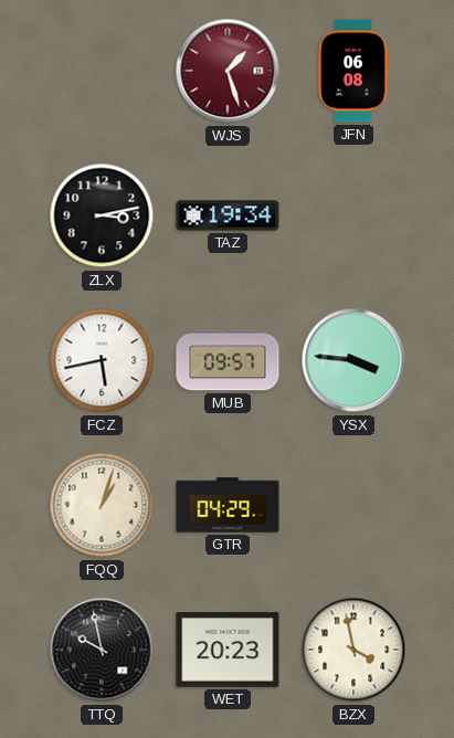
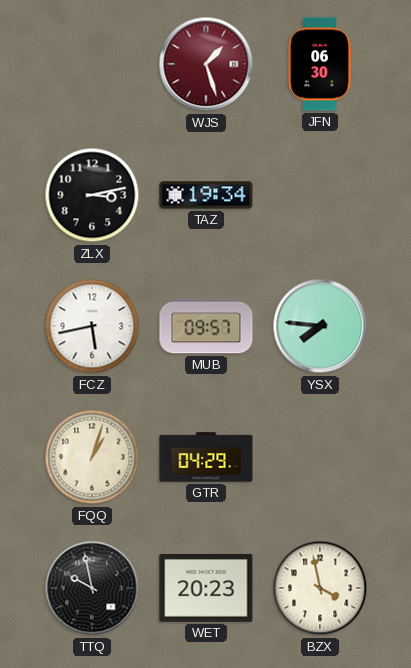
JFN: 06:08 -> 06:30
YSX: 3:46 -> 7:46
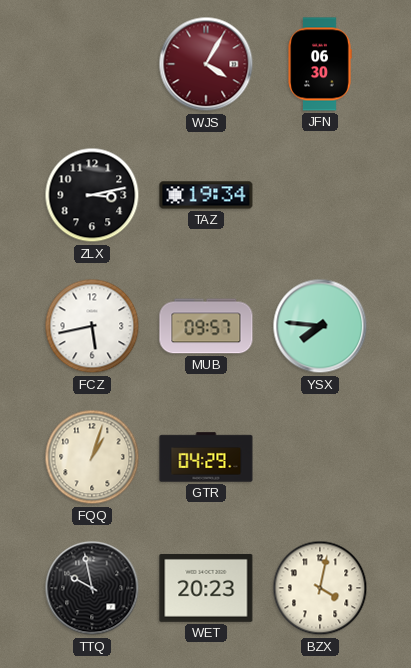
WJS: 1:27 -> 4:05
BZX: 3:58 -> 4:02
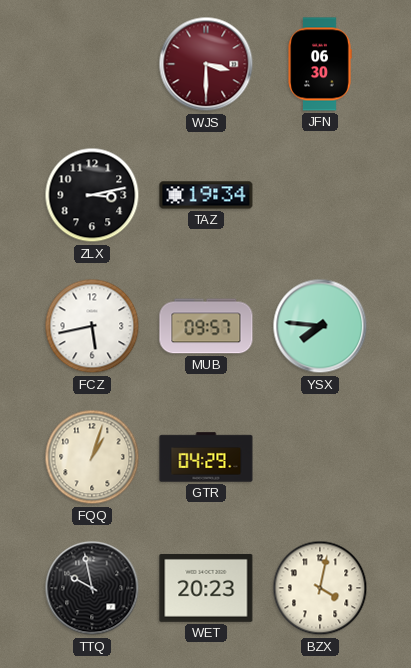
WJS: 4:05 -> 3:30
